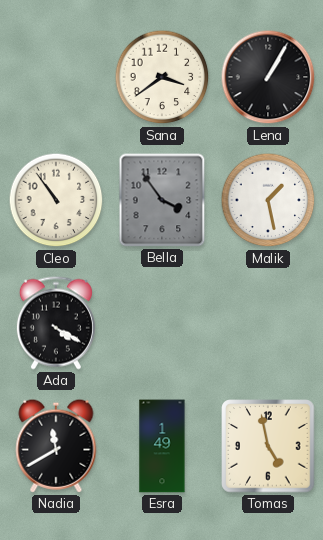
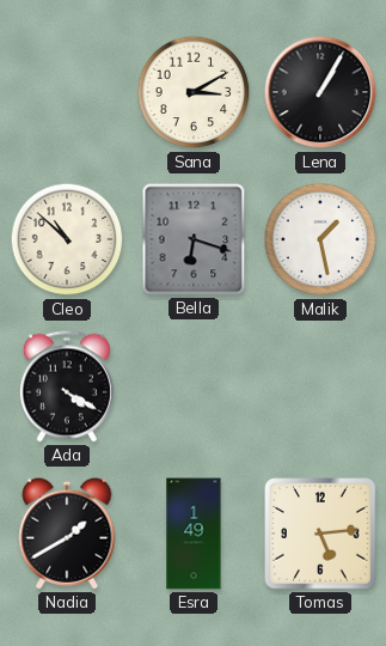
Sana: 3:39 -> 3:10
Cleo: 10:54 -> 10:52
Bella: 3:54 -> 6:18
Nadia: 11:40 -> 1:40
Tomas: 4:58 -> 5:14
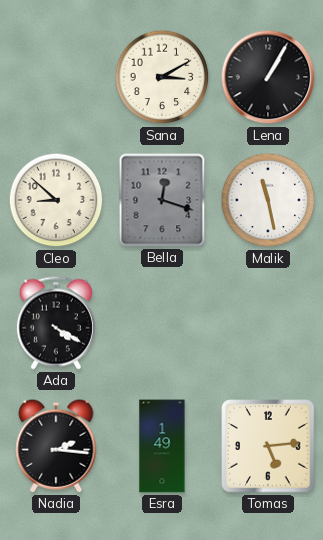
Cleo: 10:52 -> 8:52
Bella: 6:18 -> 12:18
Malik: 1:28 -> 11:28
Nadia: 1:40 -> 2:16
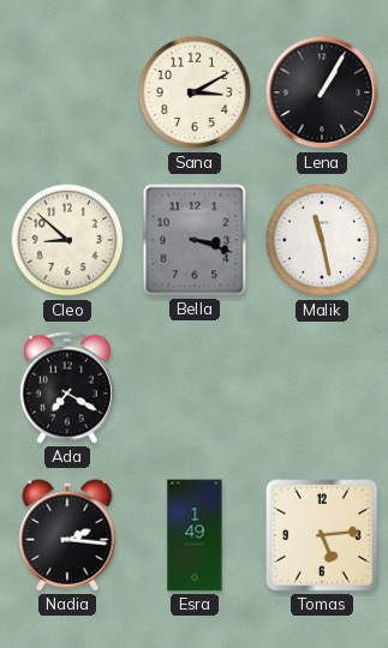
Bella: 12:18 -> 3:18
Ada: 4:20 -> 7:20
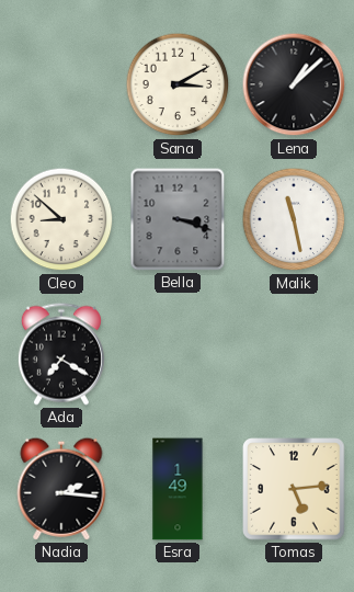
Lena: 1:05 -> 1:08
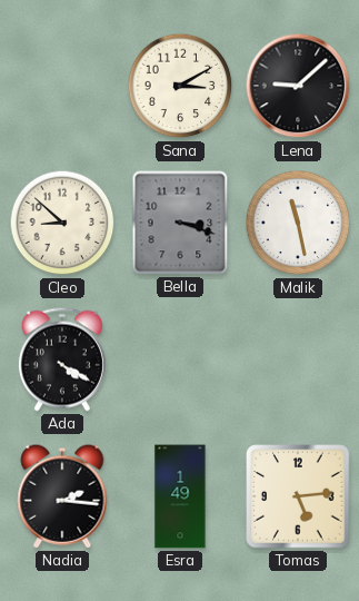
Lena: 1:08 -> 9:08
Ada: 7:20 -> 4:20
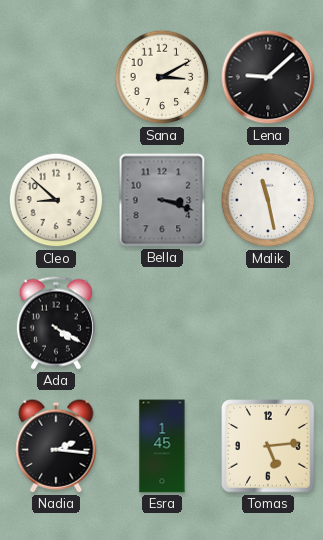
Esra: 1:49 -> 1:45
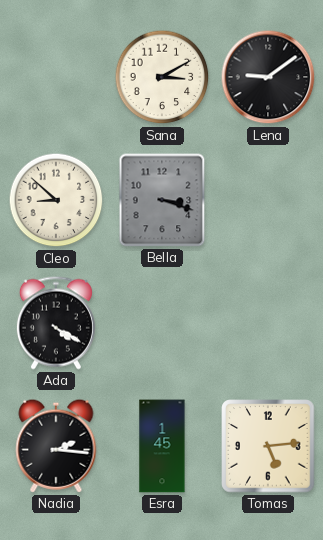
Lena: 9:08 -> 9:09
Malik: 11:28 -> none
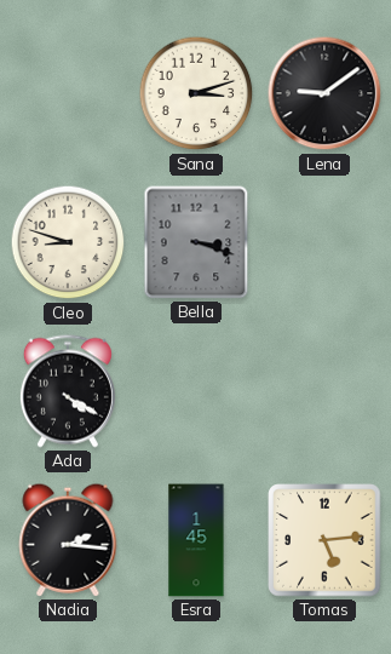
Sana: 3:10 -> 3:12
Cleo: 8:52 -> 8:48
